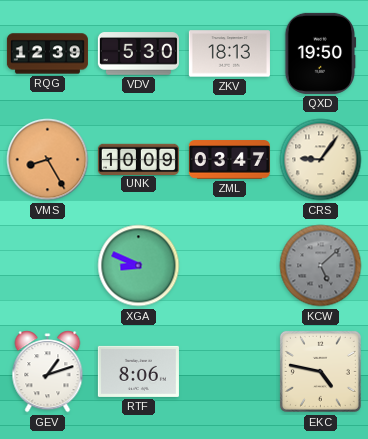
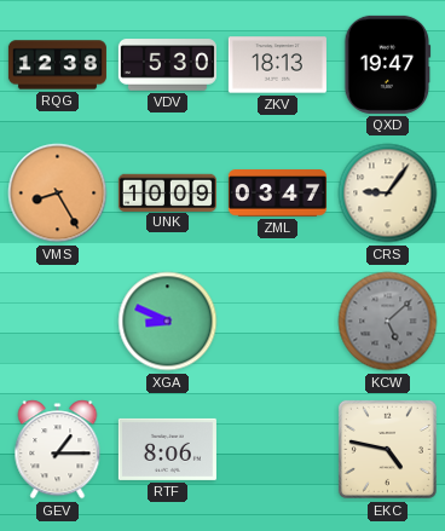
RQG: 12:39 -> 12:38
QXD: 19:50 -> 19:47
GEV: 1:12 -> 1:15
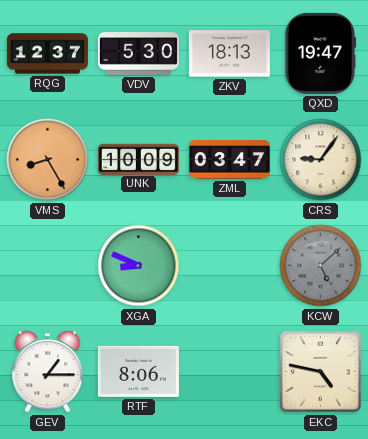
RQG: 12:38 -> 12:37
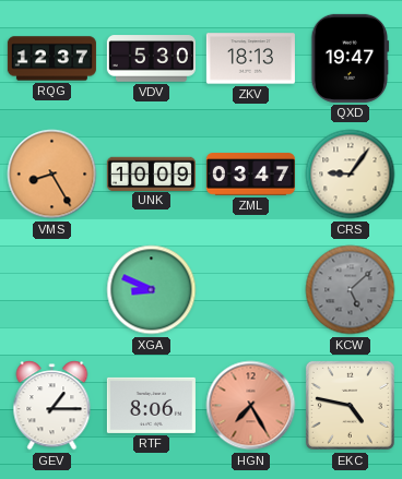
HGN: none -> 7:25
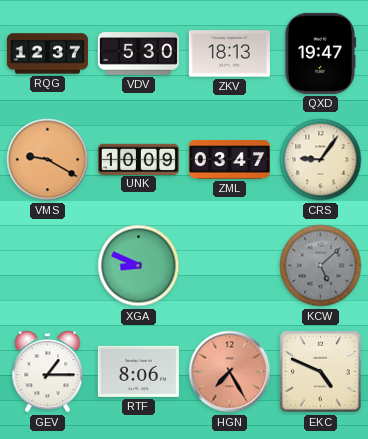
VMS: 8:25 -> 9:20
EKC: 4:47 -> 4:49
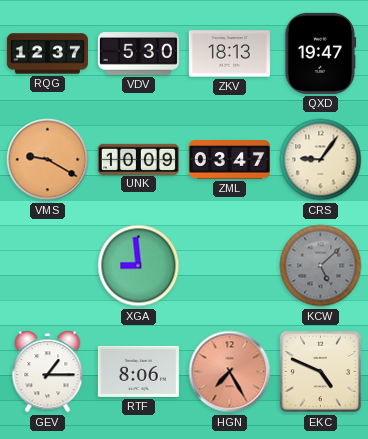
XGA: 8:49 -> 8:59
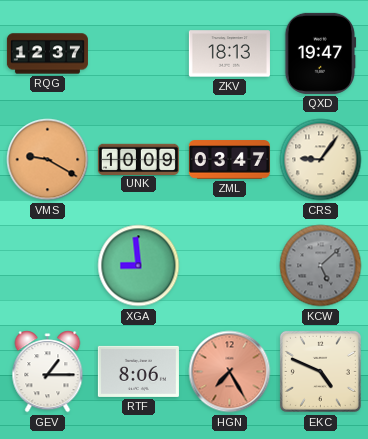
VDV: 5:30 -> none
